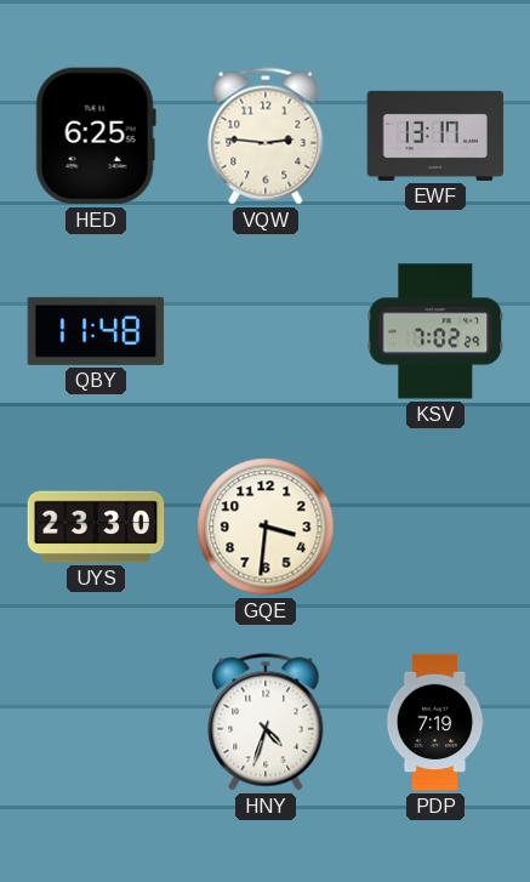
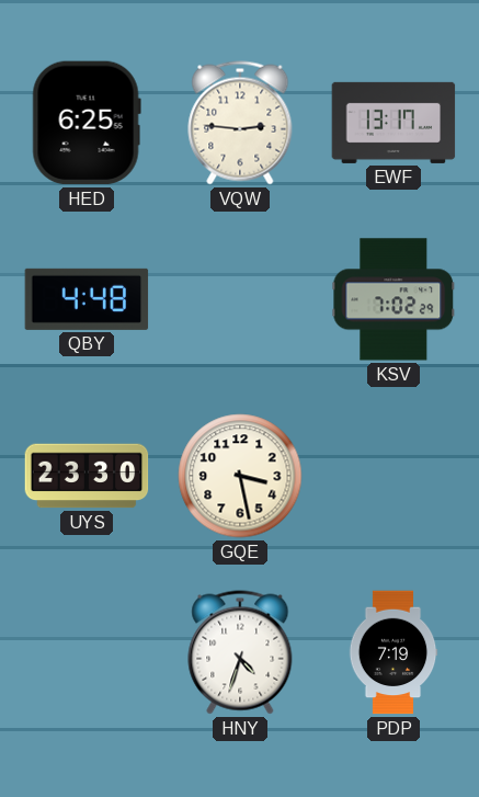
QBY: 11:48 -> 4:48
GQE: 3:31 -> 3:28
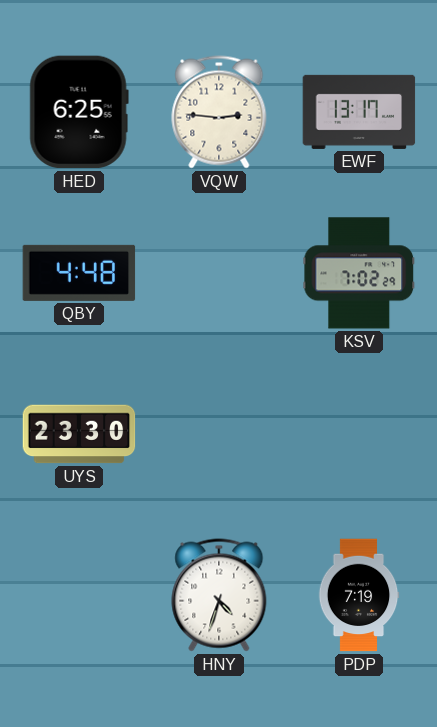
GQE: 3:28 -> none
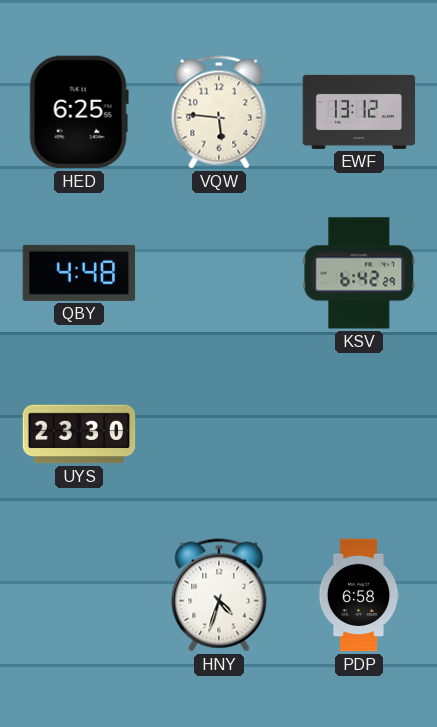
VQW: 2:46 -> 5:46
EWF: 13:17 -> 13:12
KSV: 7:02 -> 6:42
PDP: 7:19 -> 6:58
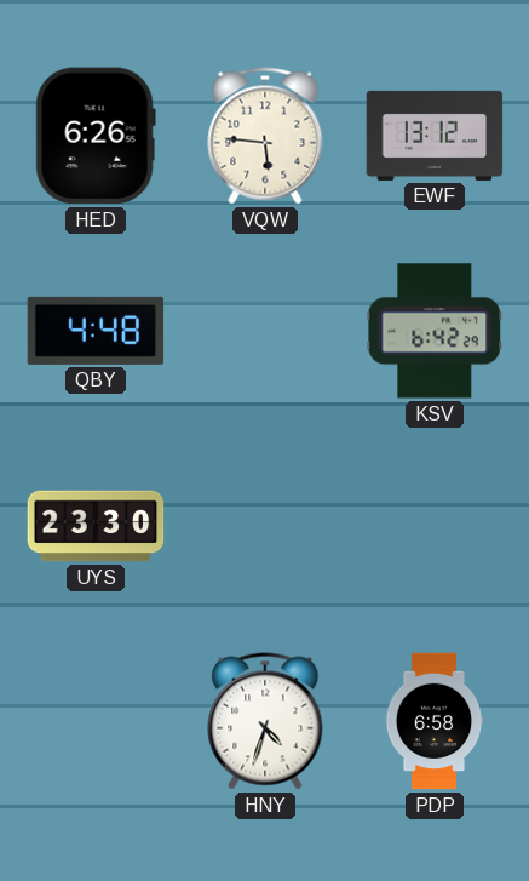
HED: 6:25 -> 6:26
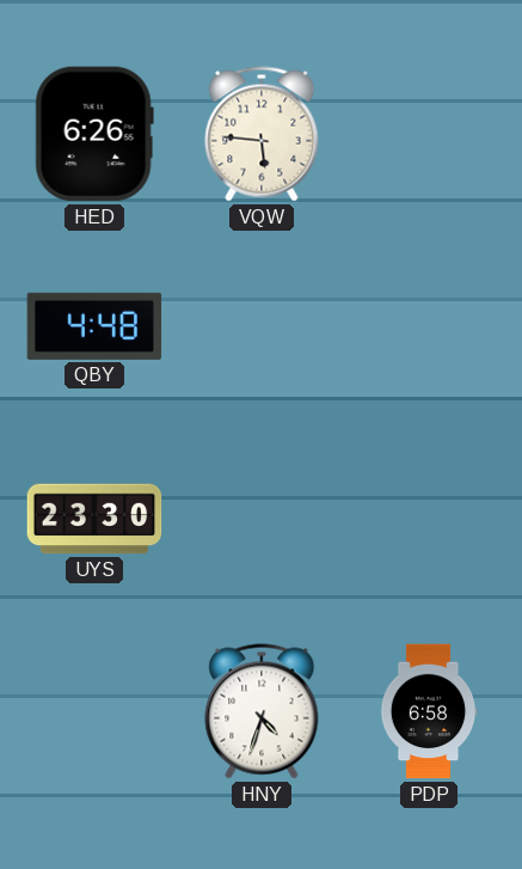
EWF: 13:12 -> none
KSV: 6:42 -> none
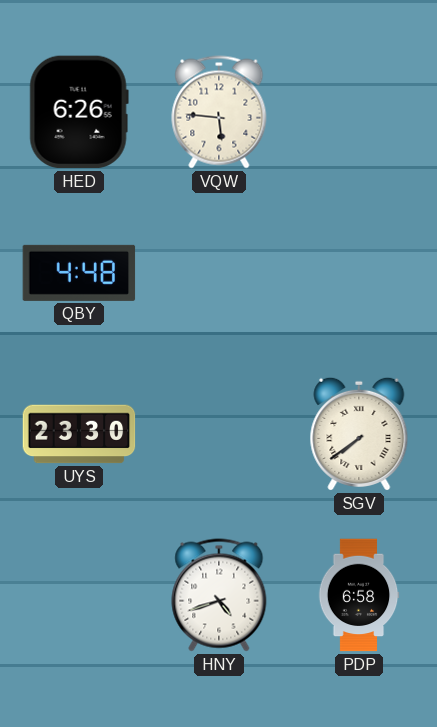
SGV: none -> 7:39
HNY: 4:33 -> 4:42
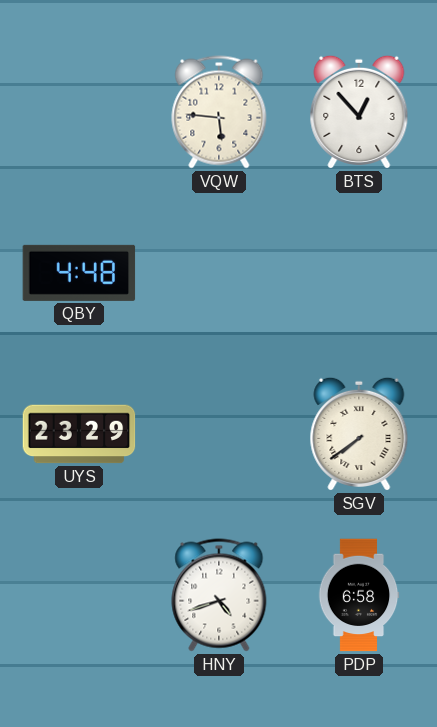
HED: 6:26 -> none
BTS: none -> 12:53
UYS: 23:30 -> 23:29
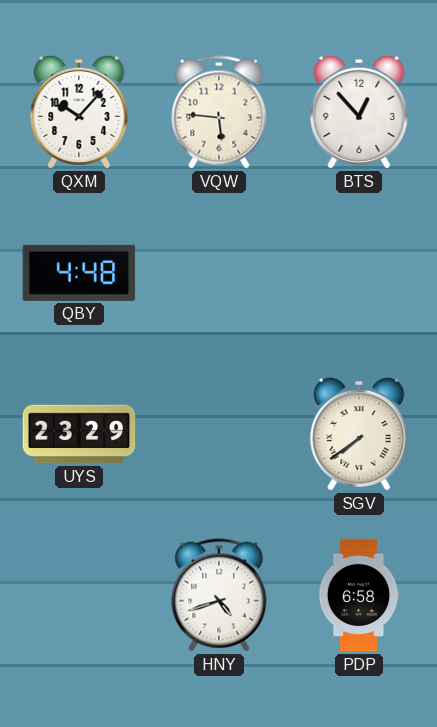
QXM: none -> 10:07
